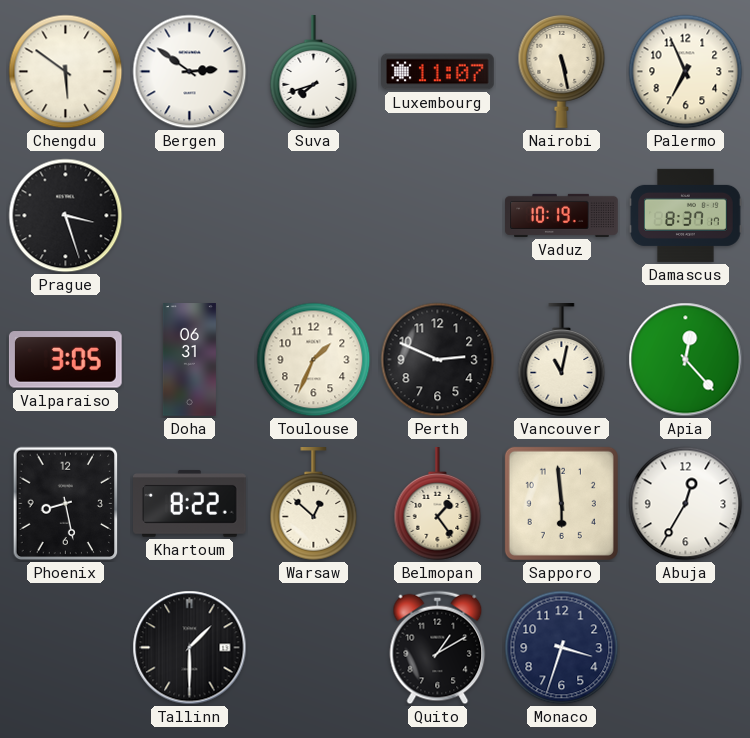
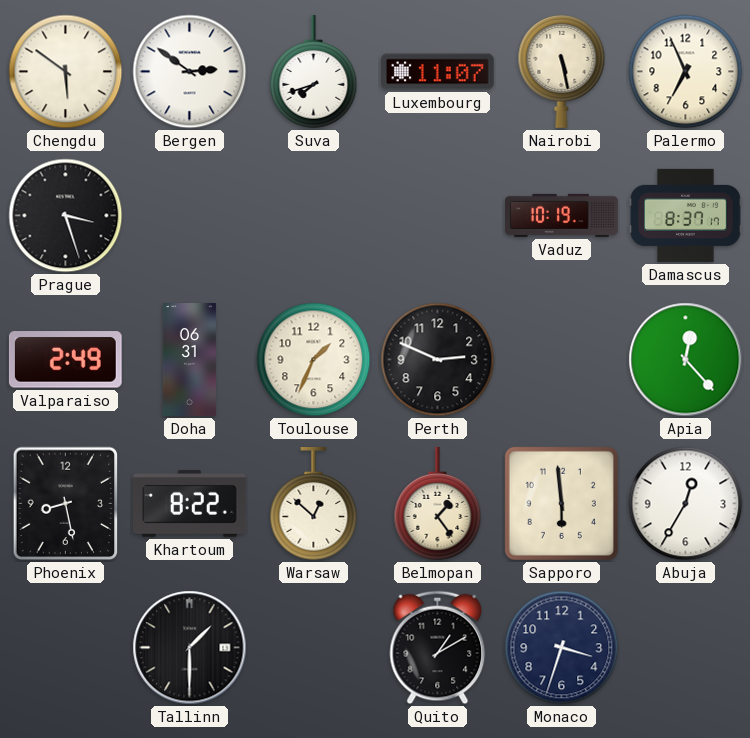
Valparaiso: 3:05 -> 2:49
Vancouver: 11:02 -> none
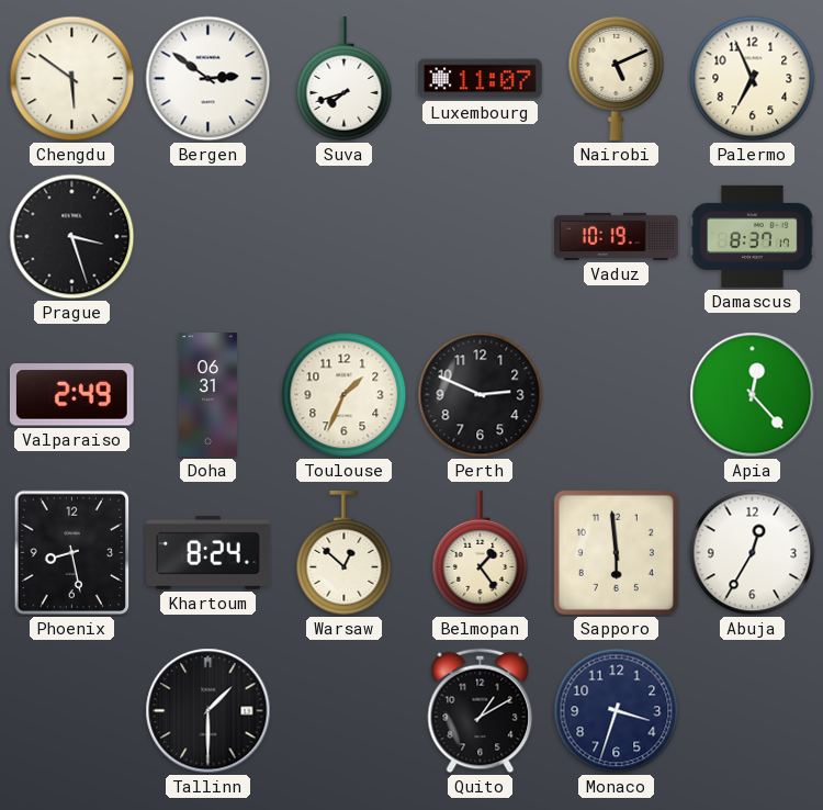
Nairobi: 5:28 -> 5:11
Khartoum: 8:22 -> 8:24
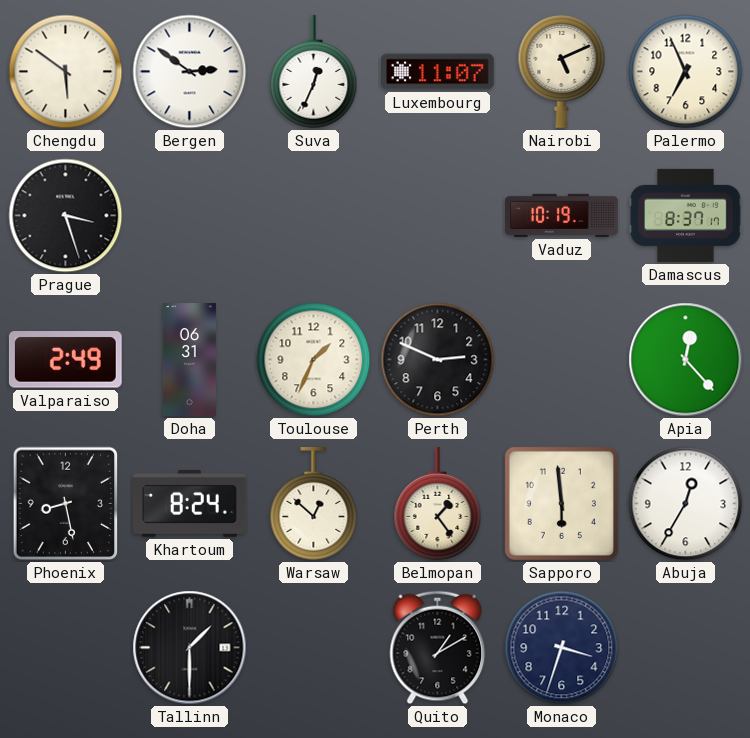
Suva: 7:42 -> 12:34
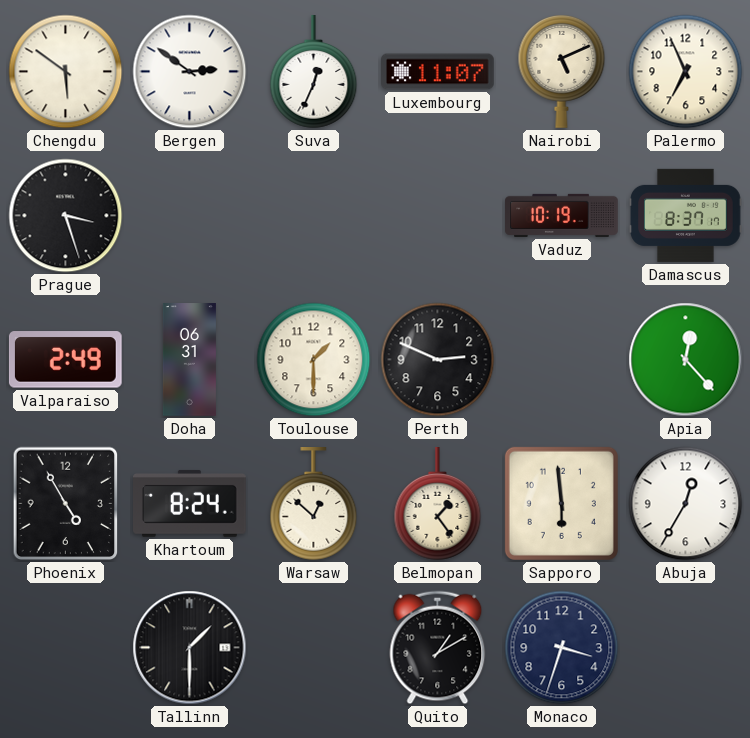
Toulouse: 1:34 -> 1:30
Phoenix: 8:28 -> 4:55
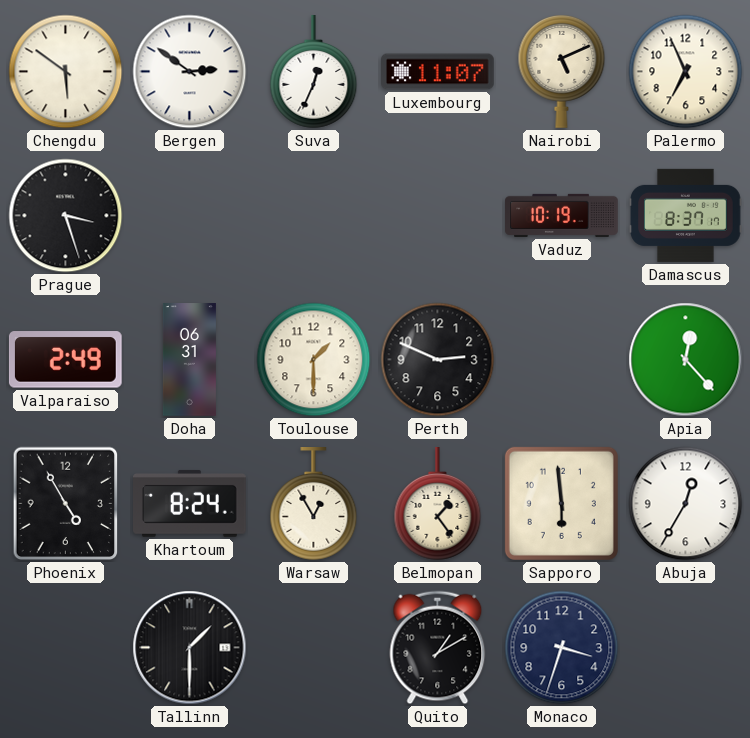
Warsaw: 12:52 -> 12:55
